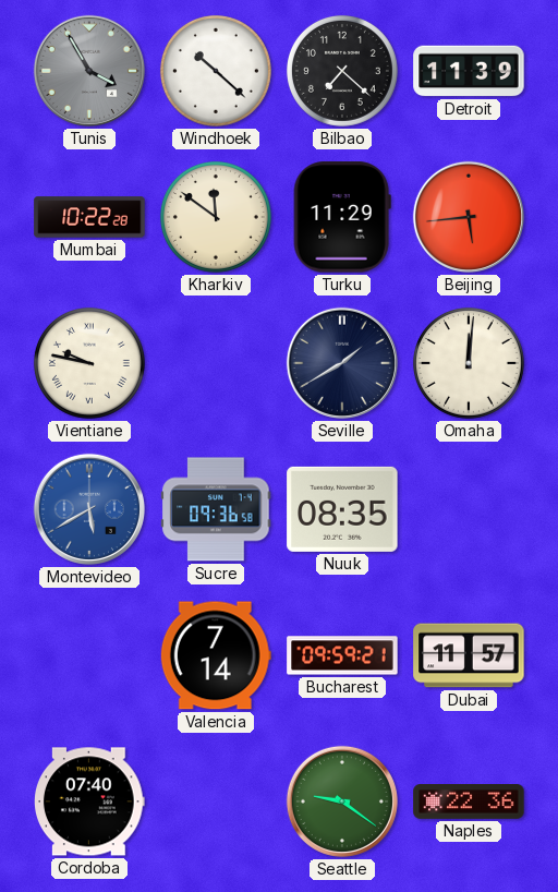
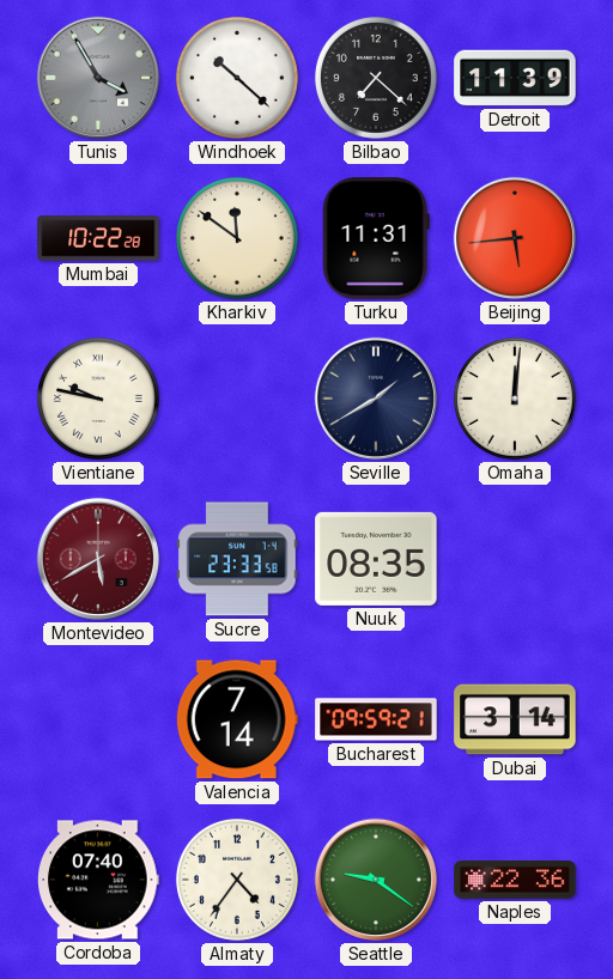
Turku: 11:29 -> 11:31
Montevideo dial: blue -> burgundy
Sucre: 09:36 -> 23:33
Dubai: 11:57 -> 3:14
Almaty: none -> 4:36
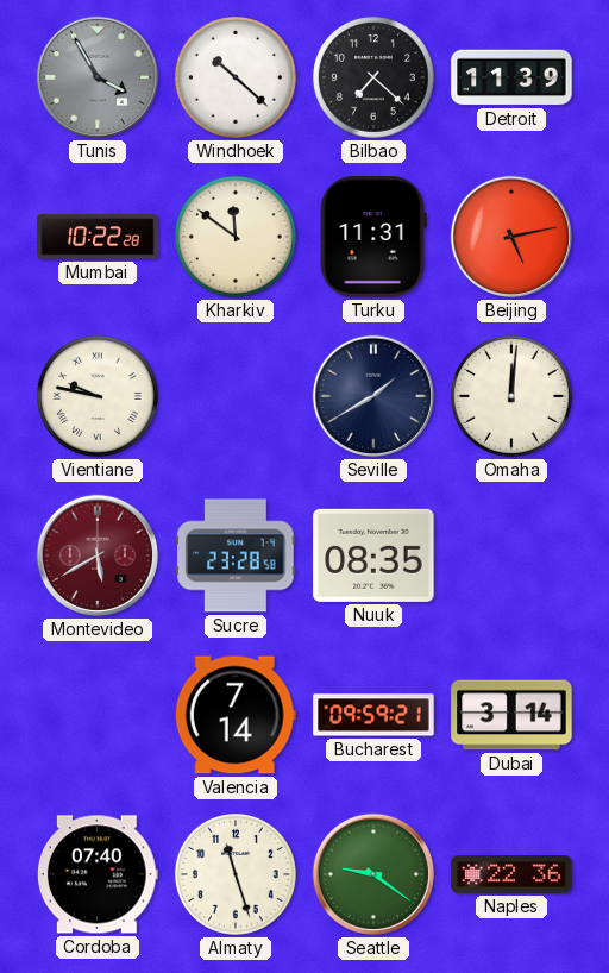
Beijing: 5:44 -> 5:13
Sucre: 23:33 -> 23:28
Almaty: 4:36 -> 11:27
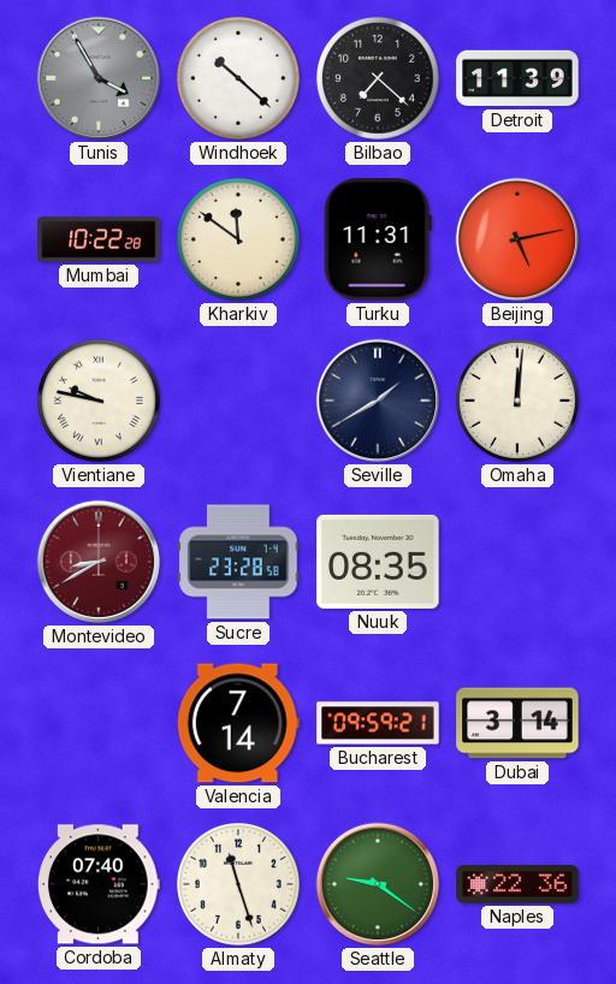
Montevideo: 5:40 -> 8:40
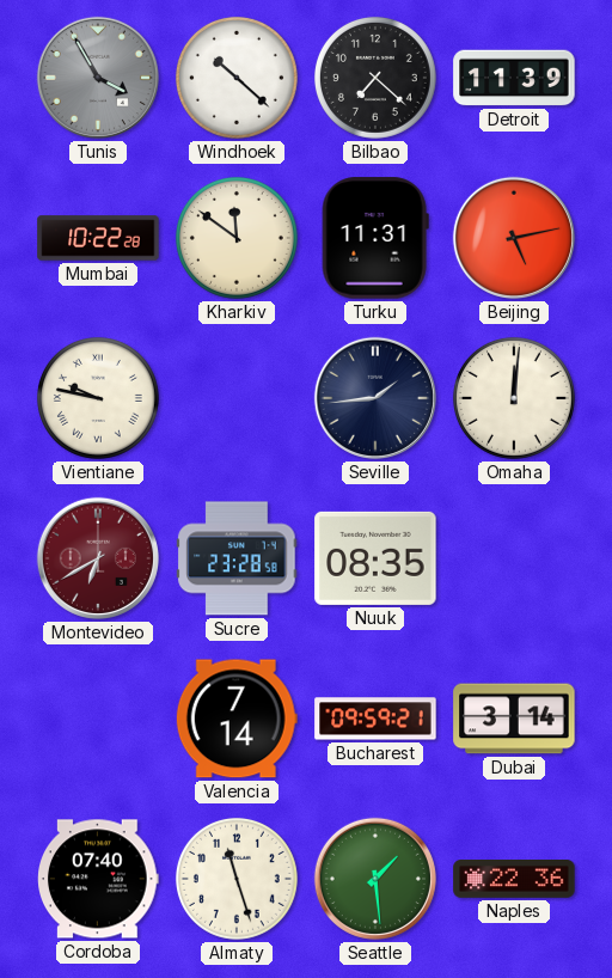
Seville: 1:40 -> 1:44
Montevideo: 8:40 -> 6:40
Seattle: 9:21 -> 1:29
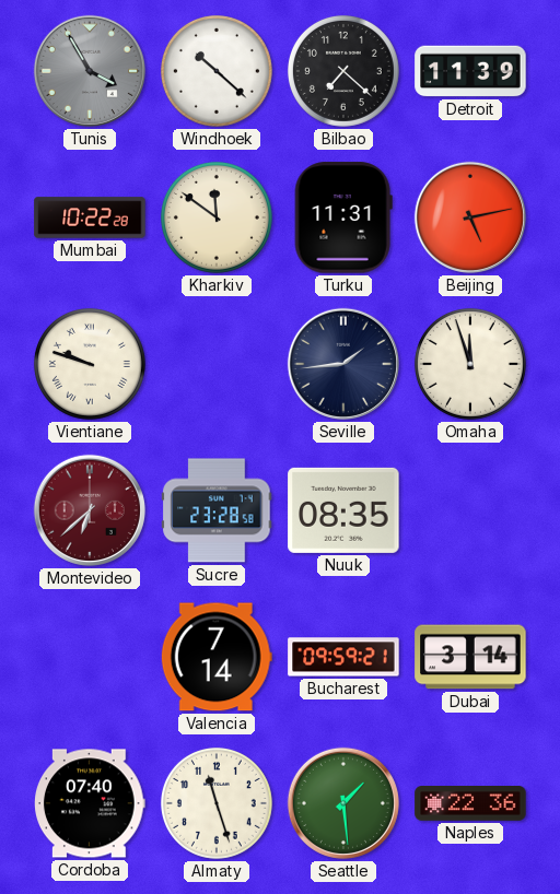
Vientiane: 9:47 -> 9:48
Omaha: 12:01 -> 11:57
Montevideo: 6:40 -> 6:38
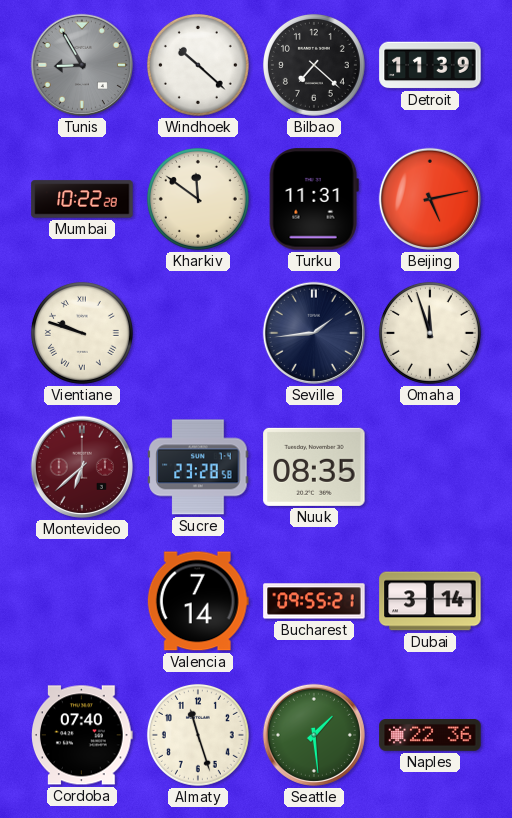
Tunis: 3:55 -> 8:55
Bucharest: 09:59 -> 09:55
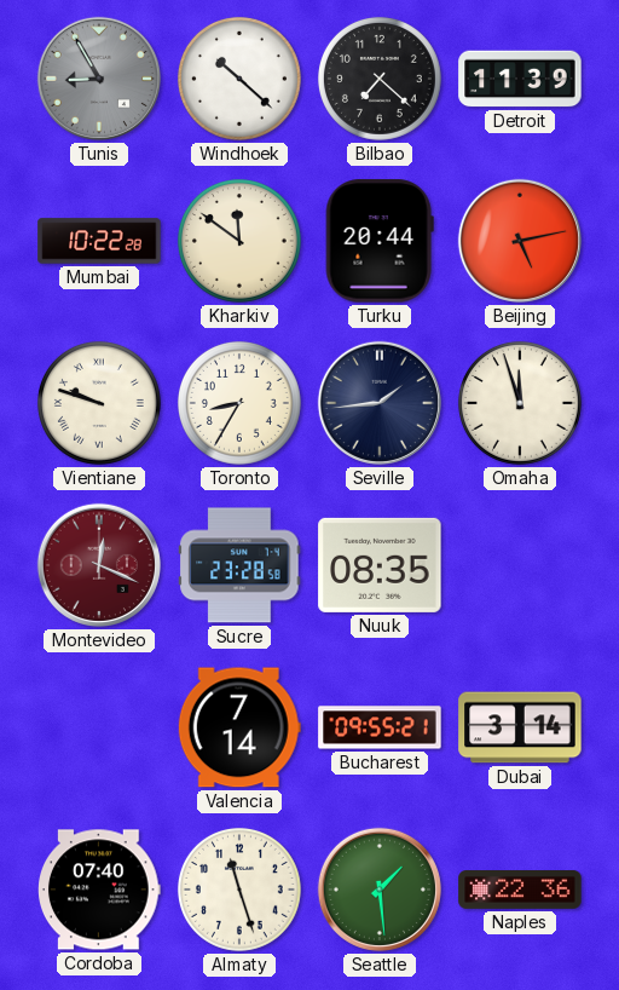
Turku: 11:31 -> 20:44
Toronto: none -> 8:35
Montevideo: 6:38 -> 12:19
